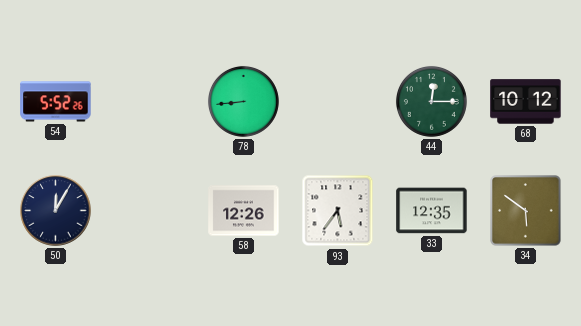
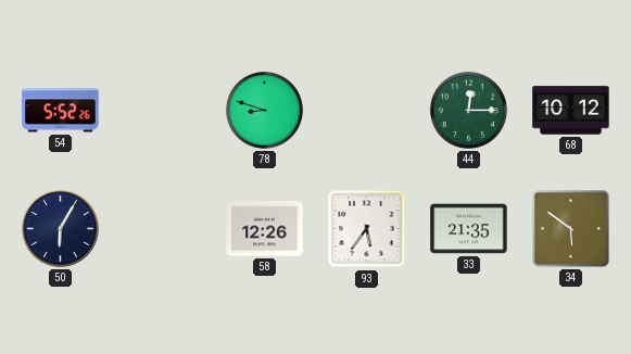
78: 8:44 -> 8:48
50: 12:05 -> 6:05
33: 12:35 -> 21:35
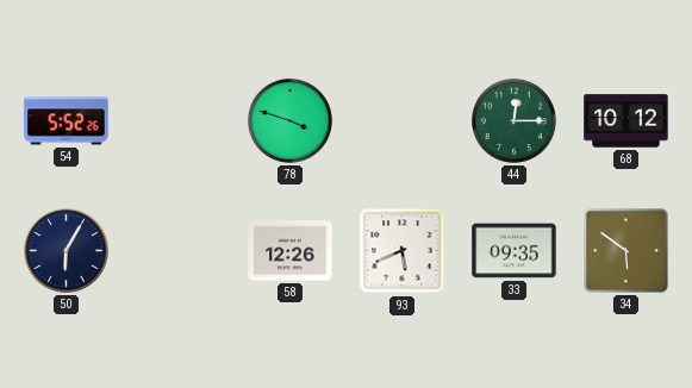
78: 8:48 -> 3:48
93: 5:36 -> 5:41
33: 21:35 -> 09:35
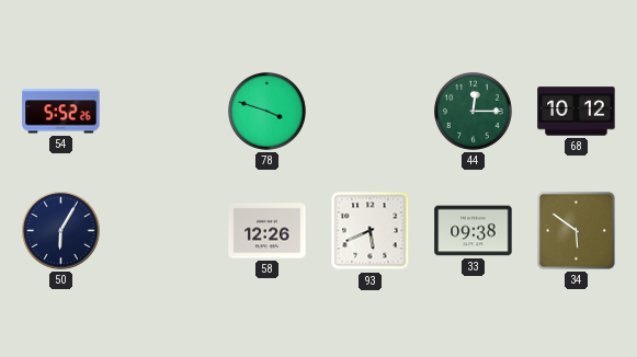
33: 09:35 -> 09:38
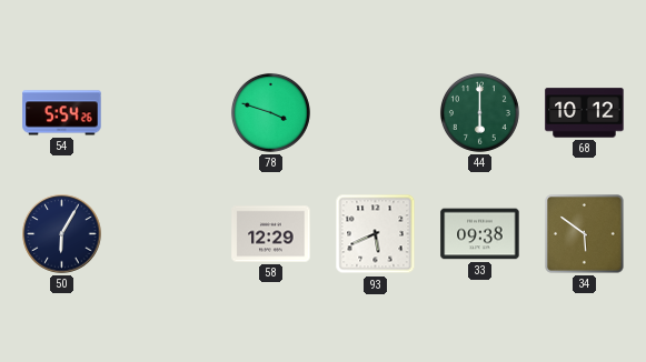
54: 5:52 -> 5:54
44: 12:15 -> 6:00
58: 12:26 -> 12:29
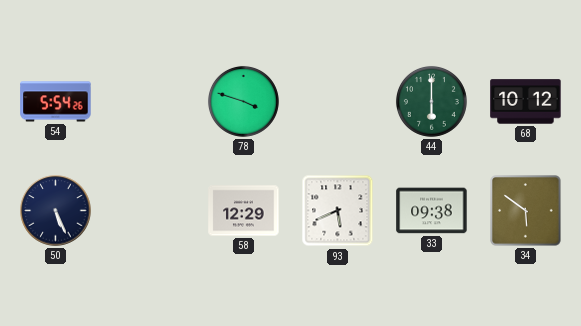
50: 6:05 -> 5:26
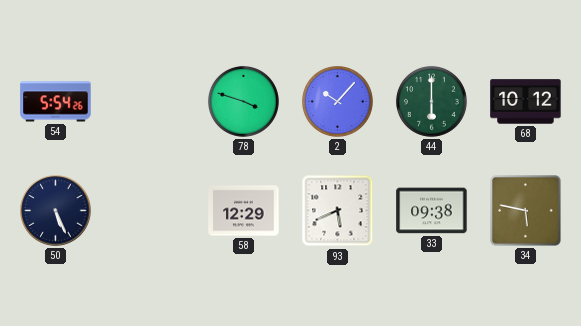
2: none -> 10:07
34: 5:51 -> 5:47
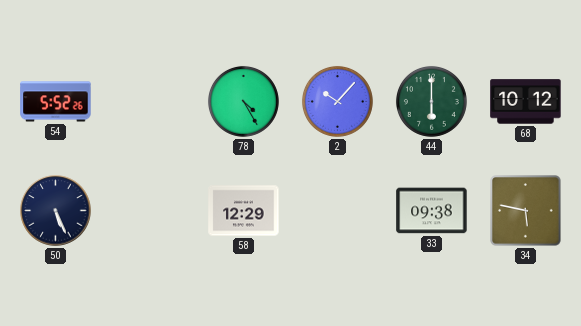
54: 5:54 -> 5:52
78: 3:48 -> 4:25
93: 5:41 -> none
